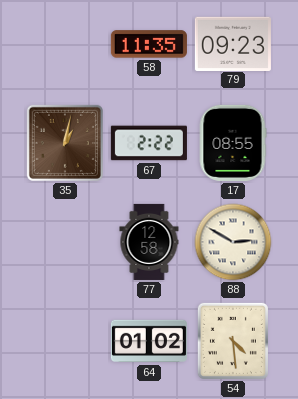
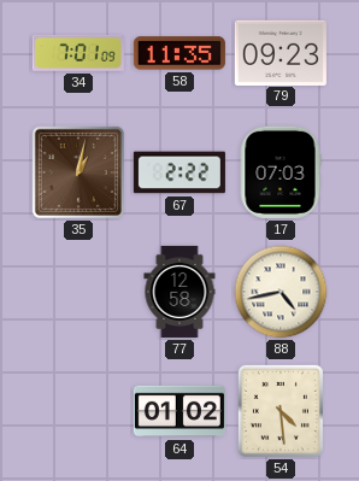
34: none -> 7:01
17: 08:55 -> 07:03
88: 2:50 -> 4:43
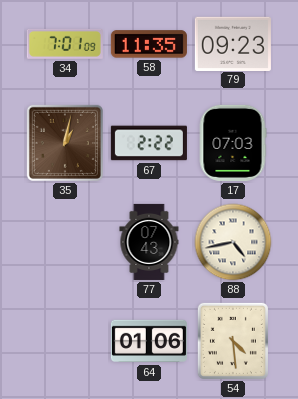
77: 12:58 -> 07:43
64: 01:02 -> 01:06
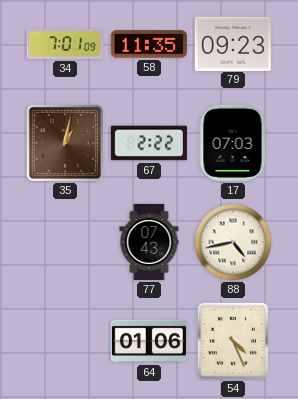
54: 4:29 -> 4:26
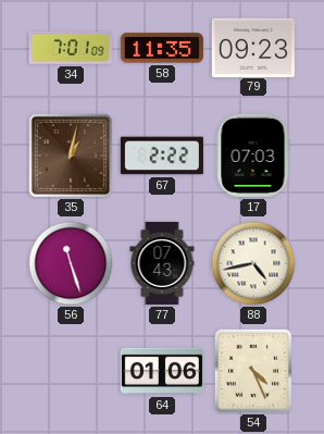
56: none -> 11:27
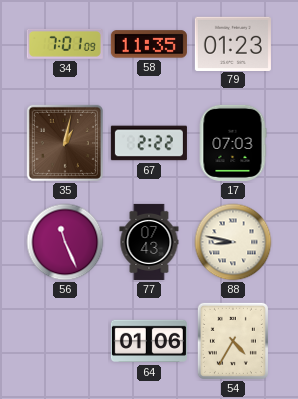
79: 09:23 -> 01:23
56: 11:27 -> 11:26
88: 4:43 -> 8:47
54: 4:26 -> 4:35
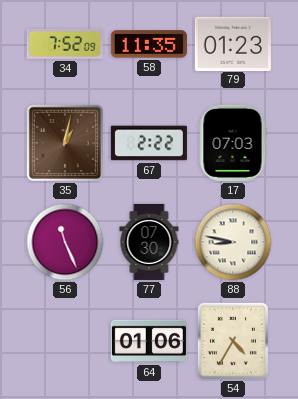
34: 7:01 -> 7:52
77: 07:43 -> 07:30
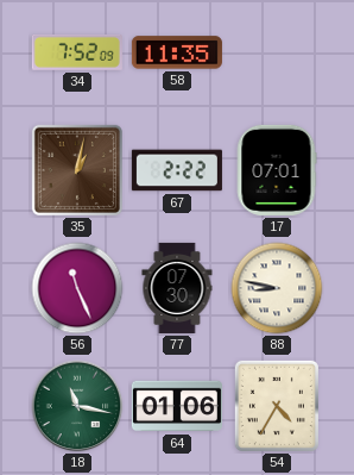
79: 01:23 -> none
17: 07:03 -> 07:01
18: none -> 11:17
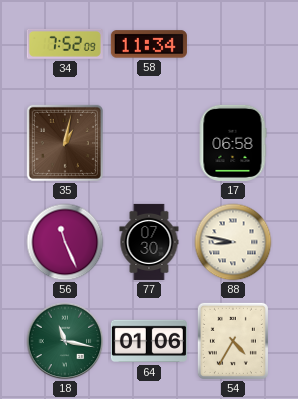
58: 11:35 -> 11:34
67: 2:22 -> none
17: 07:01 -> 06:58
